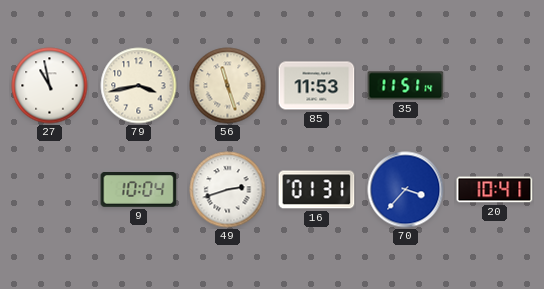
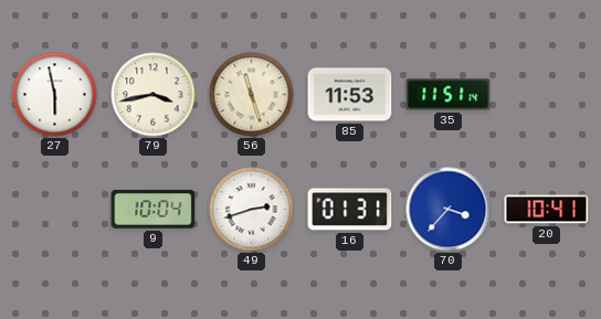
27: 10:58 -> 5:58
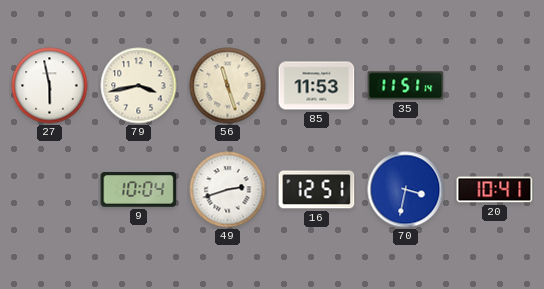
16: 01:31 -> 12:51
70: 3:37 -> 3:32
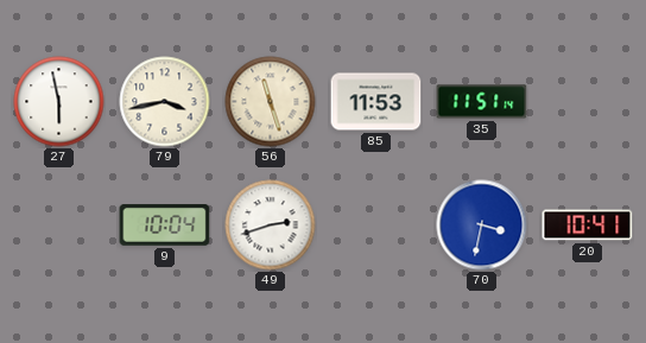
16: 12:51 -> none
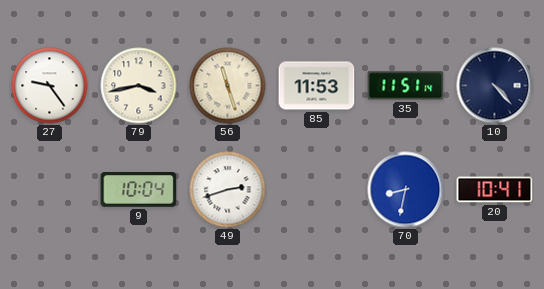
27: 5:58 -> 9:24
10: none -> 4:23
70: 3:32 -> 8:32
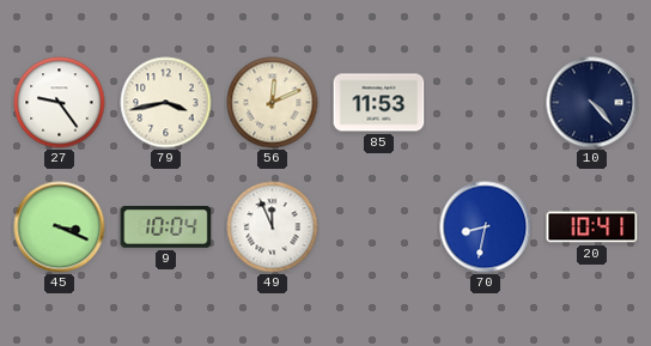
56: 11:27 -> 12:11
35: 11:51 -> none
45: none -> 3:19
49: 2:42 -> 11:56
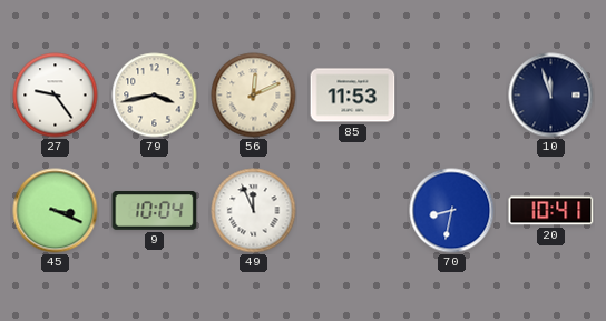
10: 4:23 -> 11:57
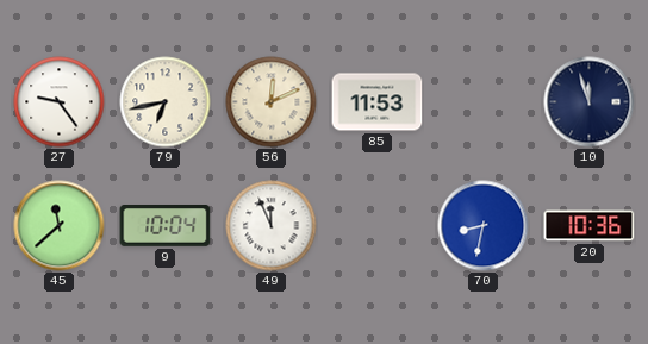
79: 3:43 -> 6:43
45: 3:19 -> 11:38
20: 10:41 -> 10:36
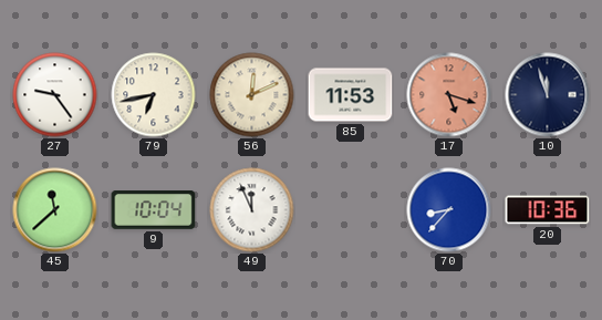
17: none -> 5:18
70: 8:32 -> 8:37
